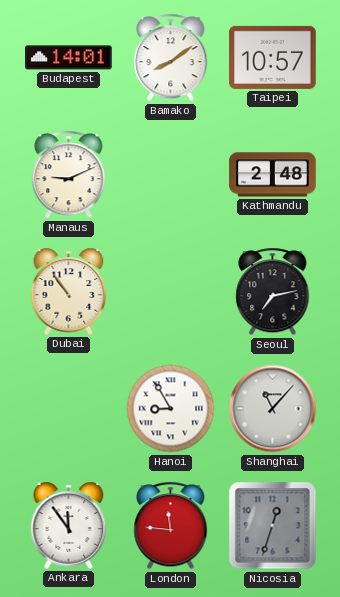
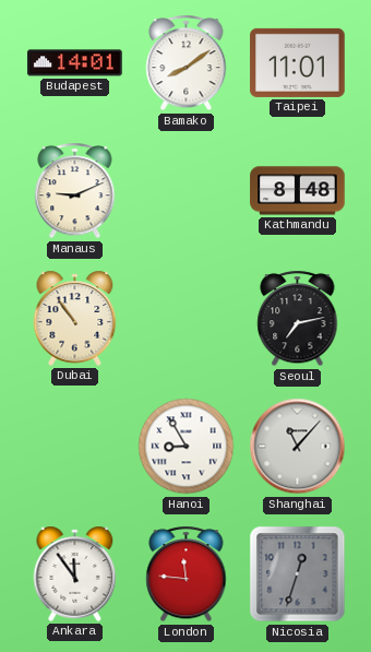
Taipei: 10:57 -> 11:01
Kathmandu: 2:48 -> 8:48
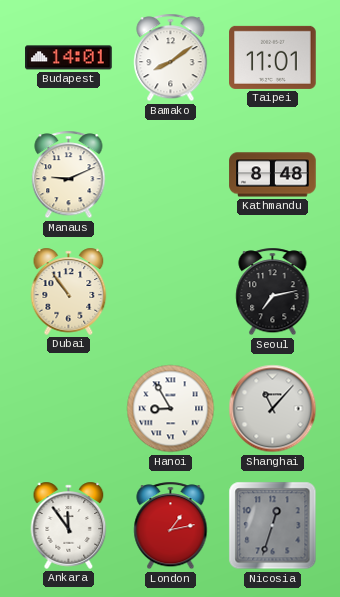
London: 11:46 -> 1:13
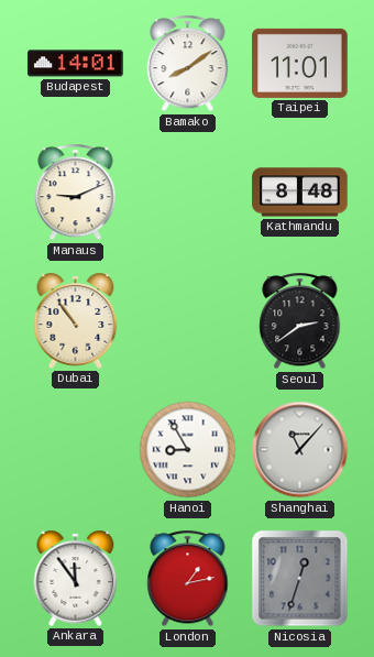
Seoul: 7:13 -> 2:39
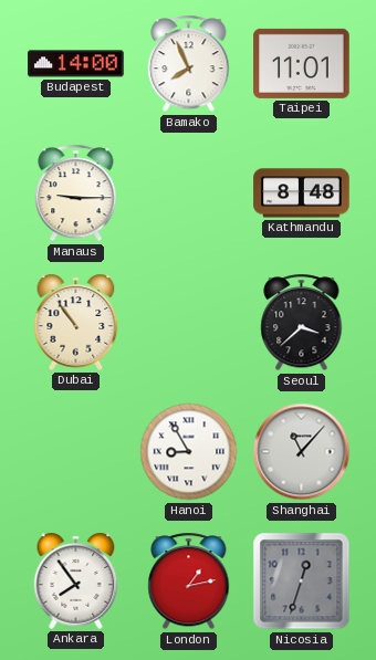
Budapest: 14:01 -> 14:00
Bamako: 8:09 -> 7:56
Manaus: 9:11 -> 9:15
Seoul: 2:39 -> 3:38
Ankara: 11:54 -> 7:54
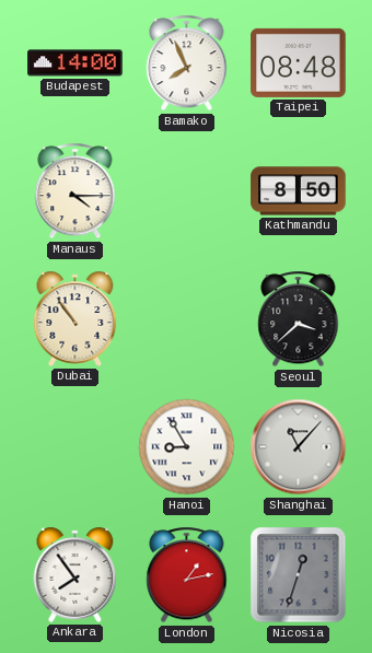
Taipei: 11:01 -> 08:48
Manaus: 9:15 -> 4:15
Kathmandu: 8:48 -> 8:50
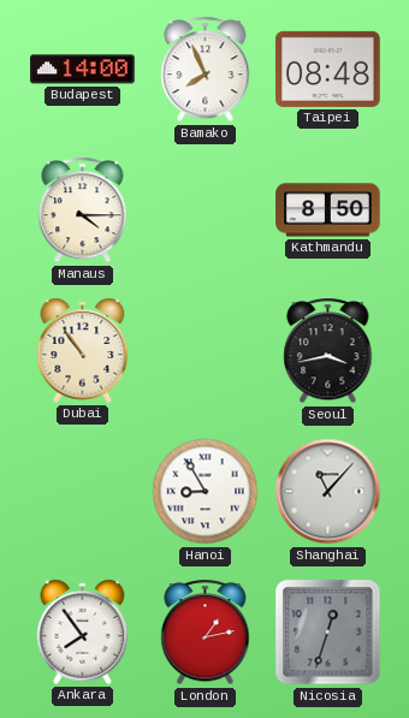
Seoul: 3:38 -> 3:43
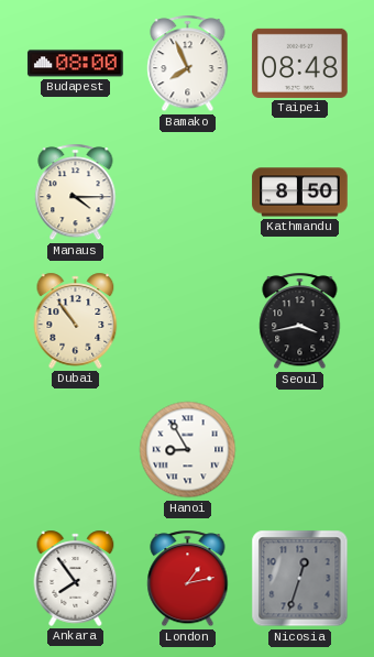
Budapest: 14:00 -> 08:00
Shanghai: 11:07 -> none
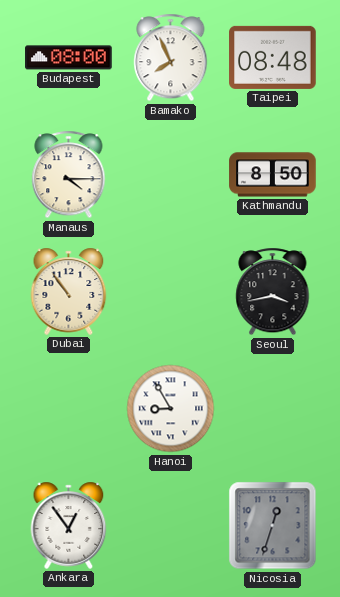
Ankara: 7:54 -> 12:54
London: 1:13 -> none
